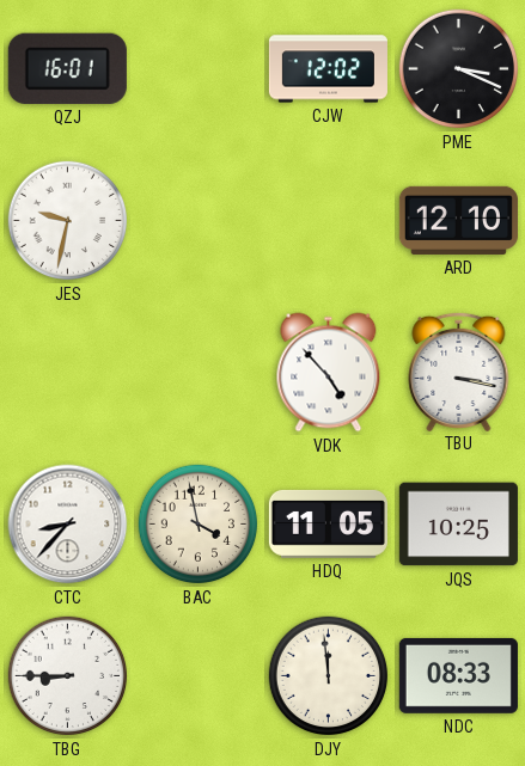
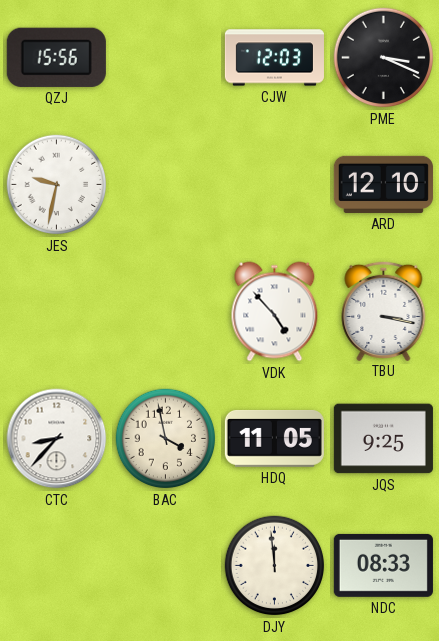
QZJ: 16:01 -> 15:56
CJW: 12:02 -> 12:03
JQS: 10:25 -> 9:25
TBG: 8:45 -> none
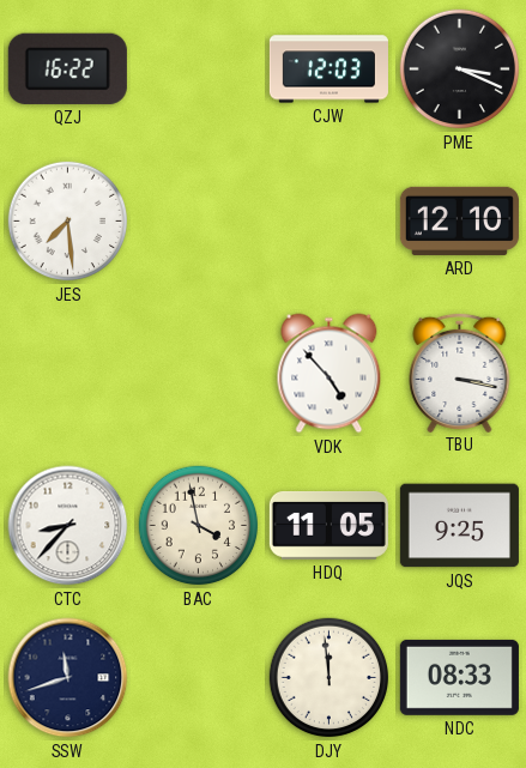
QZJ: 15:56 -> 16:22
JES: 9:32 -> 7:29
SSW: none -> 11:42
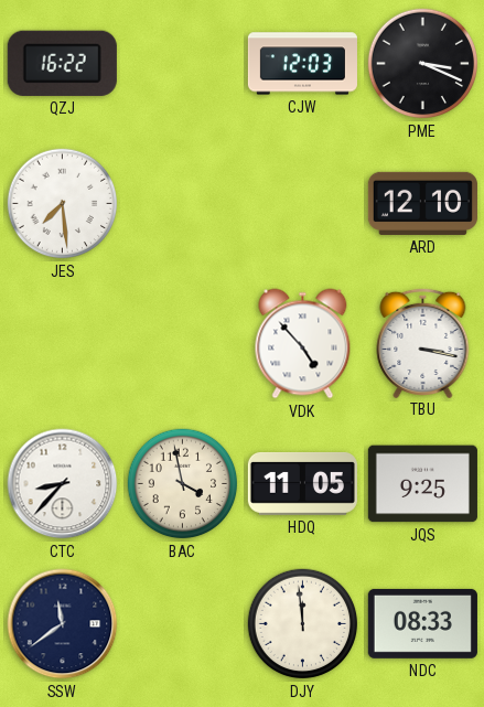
SSW: 11:42 -> 11:39
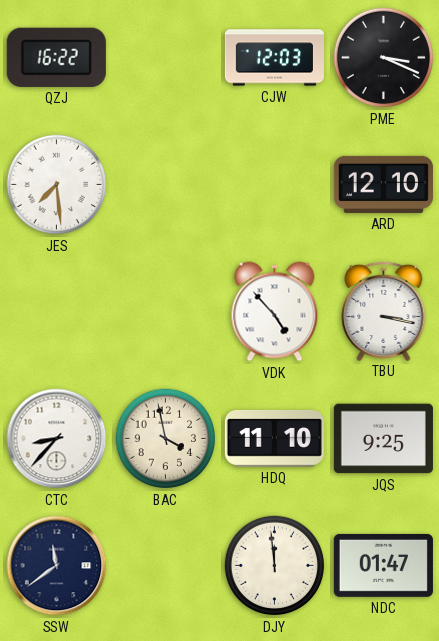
HDQ: 11:05 -> 11:10
NDC: 08:33 -> 01:47
